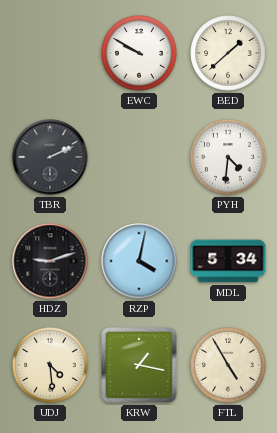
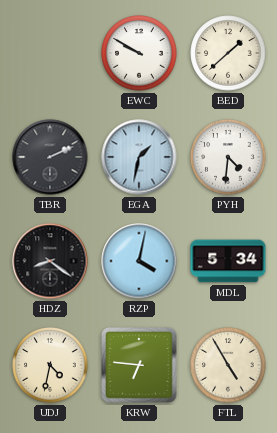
EGA: none -> 1:32
HDZ: 9:12 -> 8:21
UDJ: 4:29 -> 4:32
KRW: 1:17 -> 6:46
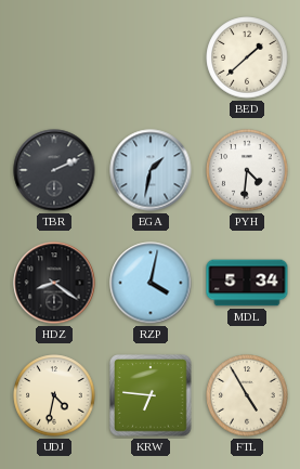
EWC: 9:50 -> none
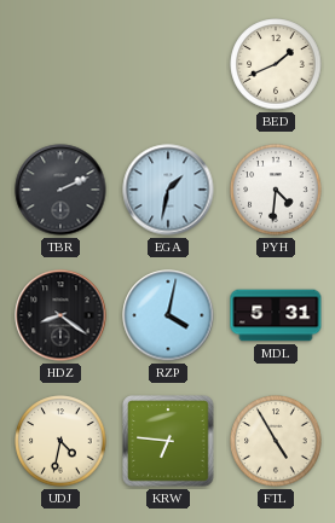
BED: 1:38 -> 1:41
MDL: 5:34 -> 5:31
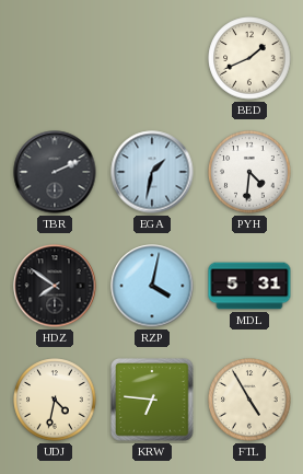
HDZ: 8:21 -> 7:51
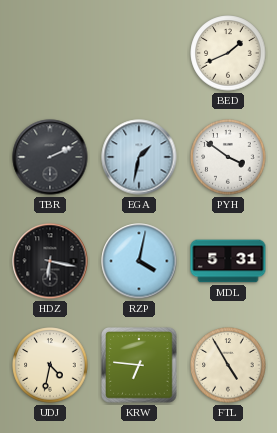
PYH: 4:31 -> 3:51
HDZ: 7:51 -> 6:17
